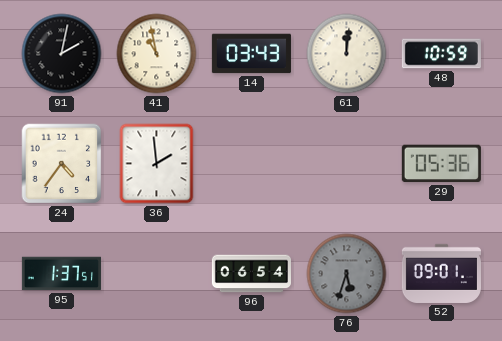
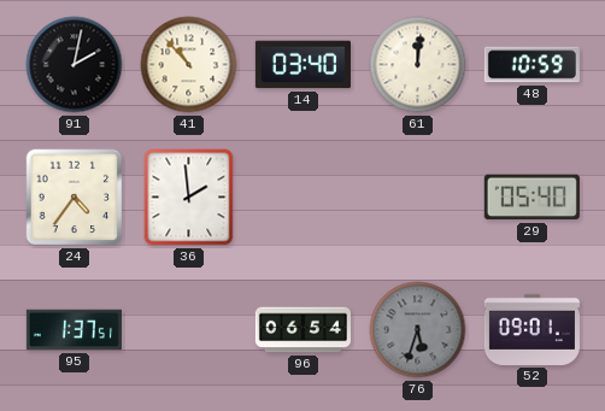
41: 10:58 -> 10:53
14: 03:43 -> 03:40
29: 05:36 -> 05:40
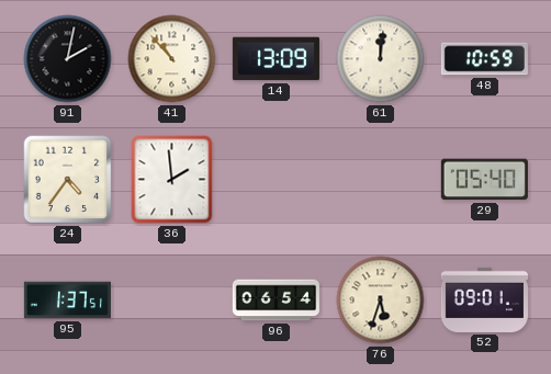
14: 03:40 -> 13:09
76 dial: grey -> cream
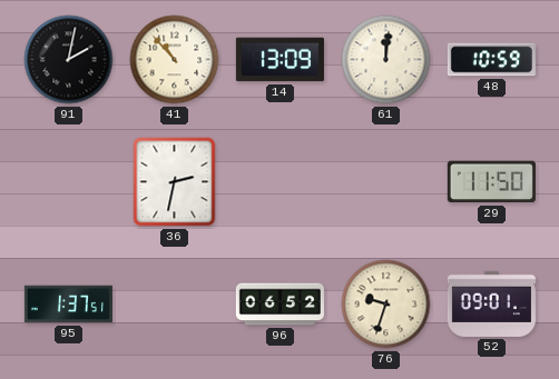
24: 4:36 -> none
36: 1:59 -> 2:32
29: 05:40 -> 11:50
96: 06:54 -> 06:52
76: 5:33 -> 9:33
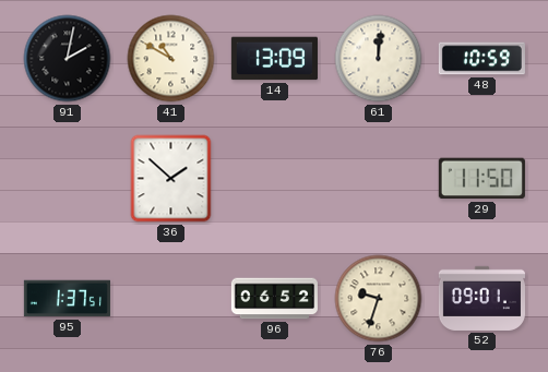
41: 10:53 -> 10:50
36: 2:32 -> 1:52
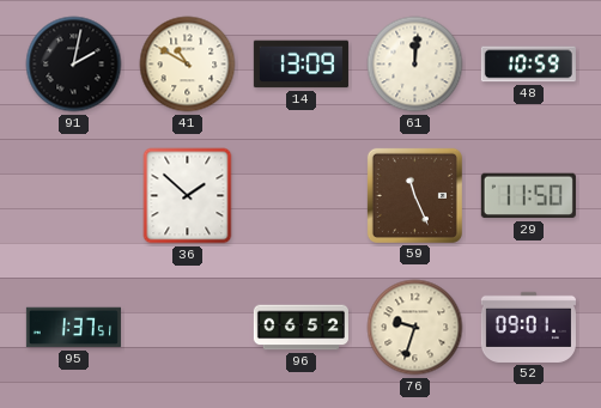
59: none -> 11:26
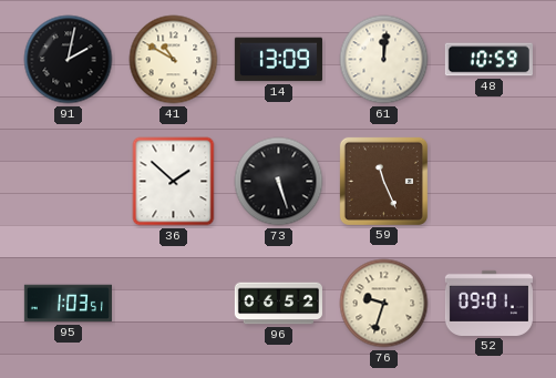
73: none -> 5:27
29: 11:50 -> none
95: 1:37 -> 1:03
